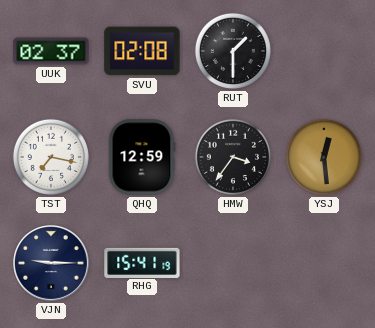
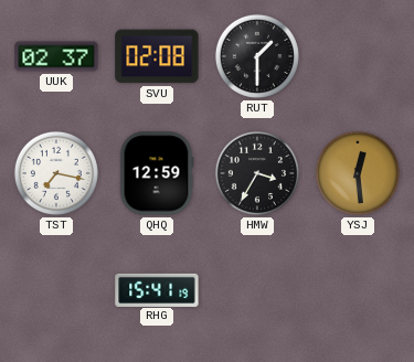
HMW: 3:36 -> 3:35
VJN: 9:15 -> none
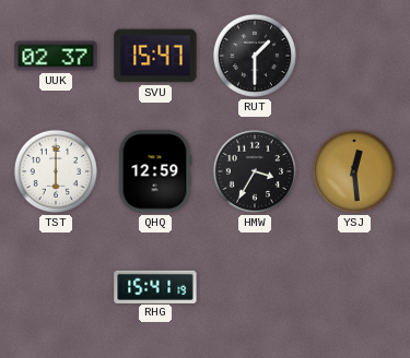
SVU: 02:08 -> 15:47
TST: 7:17 -> 6:00
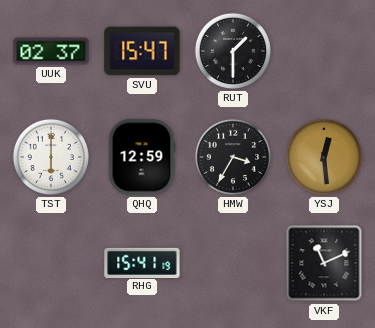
VKF: none -> 11:11
